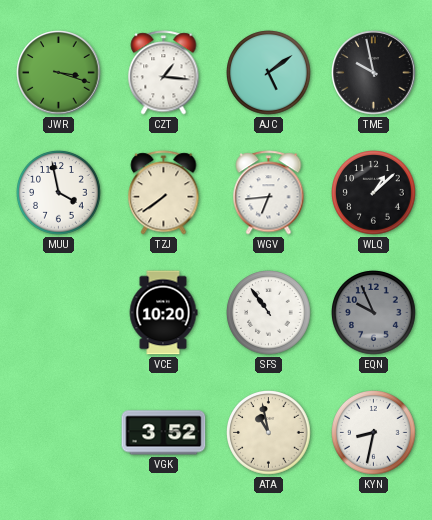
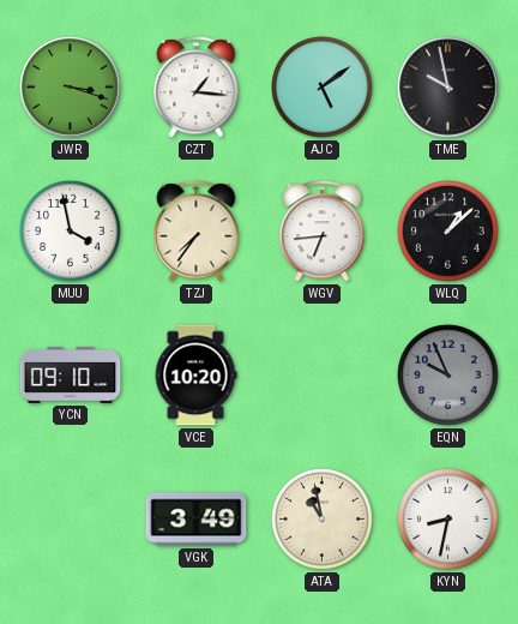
TZJ: 7:39 -> 7:36
YCN: none -> 09:10
SFS: 10:54 -> none
VGK: 3:52 -> 3:49
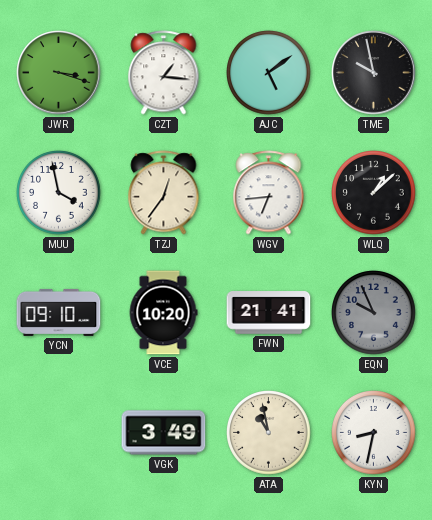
TZJ: 7:36 -> 12:36
FWN: none -> 21:41
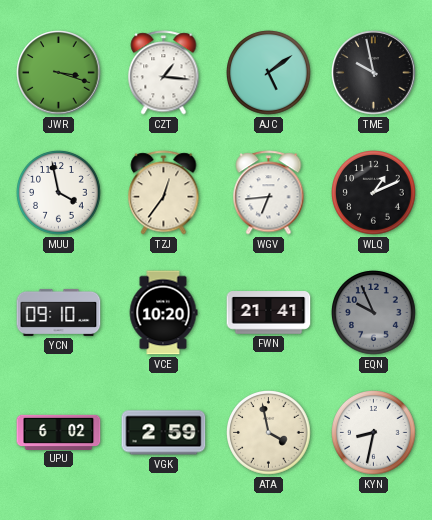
WLQ: 1:08 -> 1:11
UPU: none -> 6:02
VGK: 3:49 -> 2:59
ATA: 10:58 -> 3:58
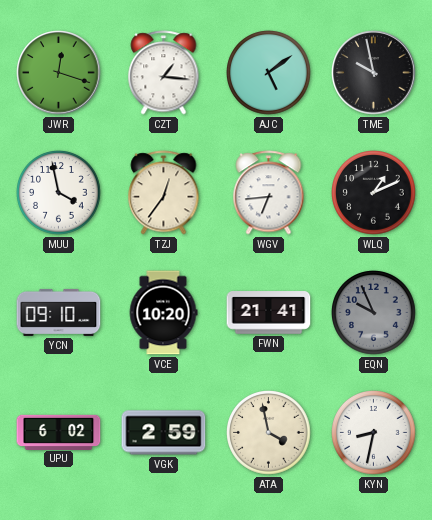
JWR: 3:18 -> 12:18
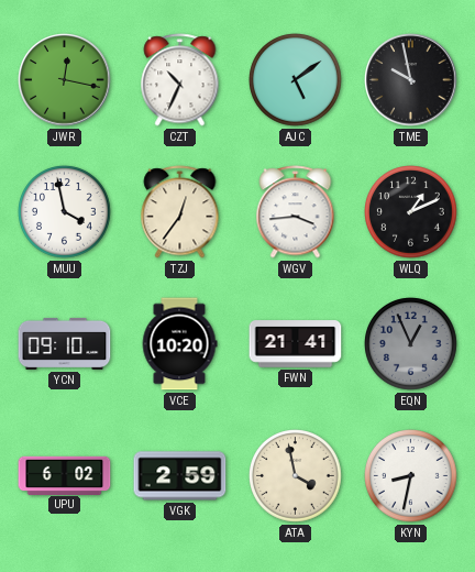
JWR: 12:18 -> 12:17
CZT: 1:16 -> 10:34
WGV: 6:44 -> 3:44
EQN: 9:56 -> 12:56
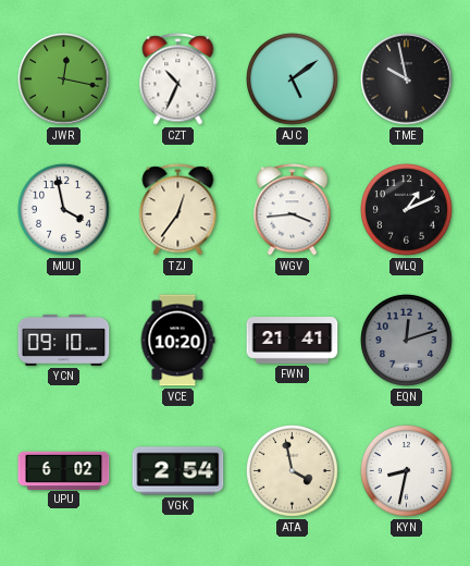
EQN: 12:56 -> 12:12
VGK: 2:59 -> 2:54
